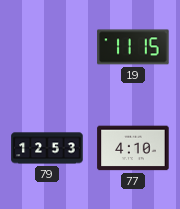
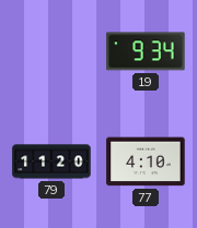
19: 11:15 -> 9:34
79: 12:53 -> 11:20
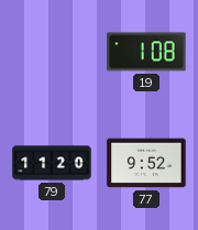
19: 9:34 -> 1:08
77: 4:10 -> 9:52
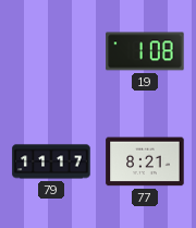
79: 11:20 -> 11:17
77: 9:52 -> 8:21
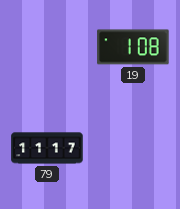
77: 8:21 -> none
